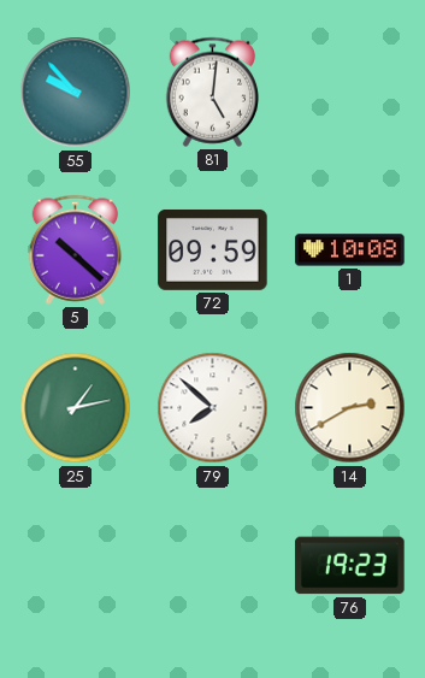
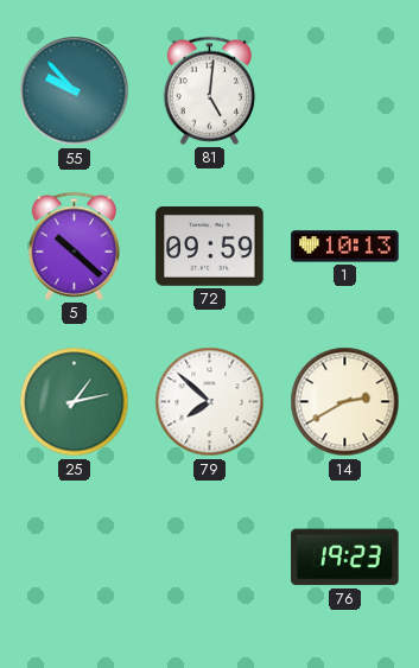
1: 10:08 -> 10:13
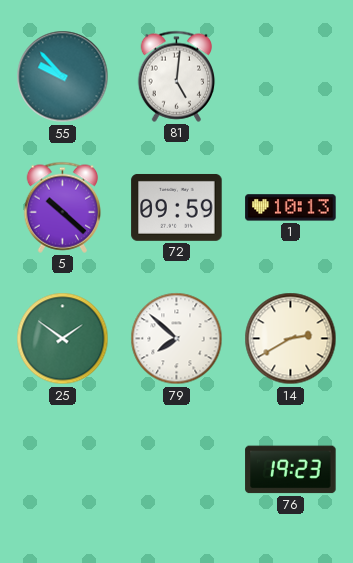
25: 1:13 -> 1:51
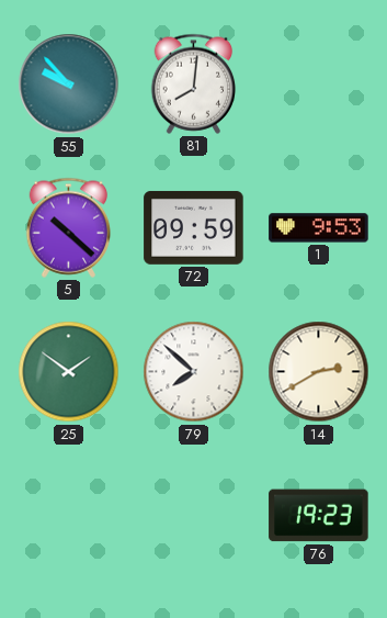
81: 5:01 -> 8:01
1: 10:13 -> 9:53
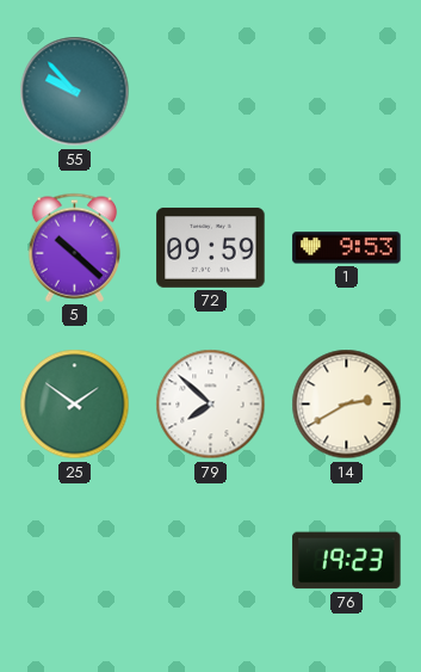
81: 8:01 -> none
